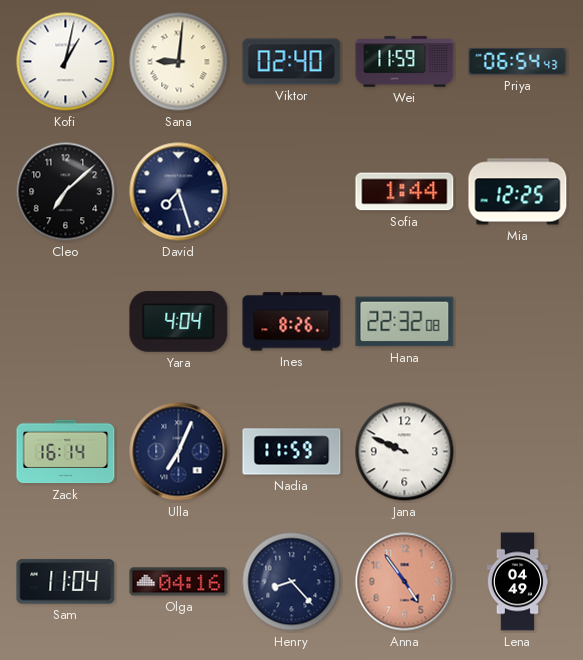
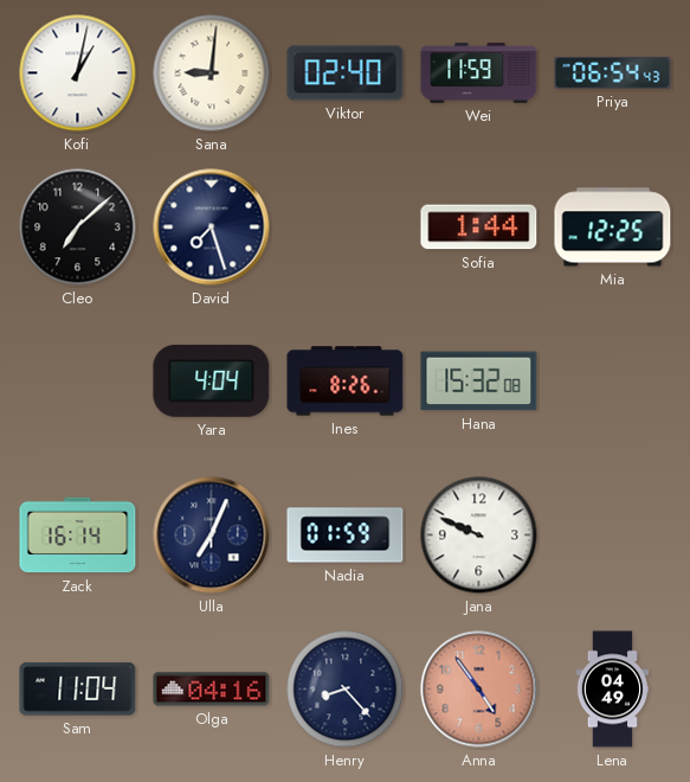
Hana: 22:32 -> 15:32
Nadia: 11:59 -> 01:59
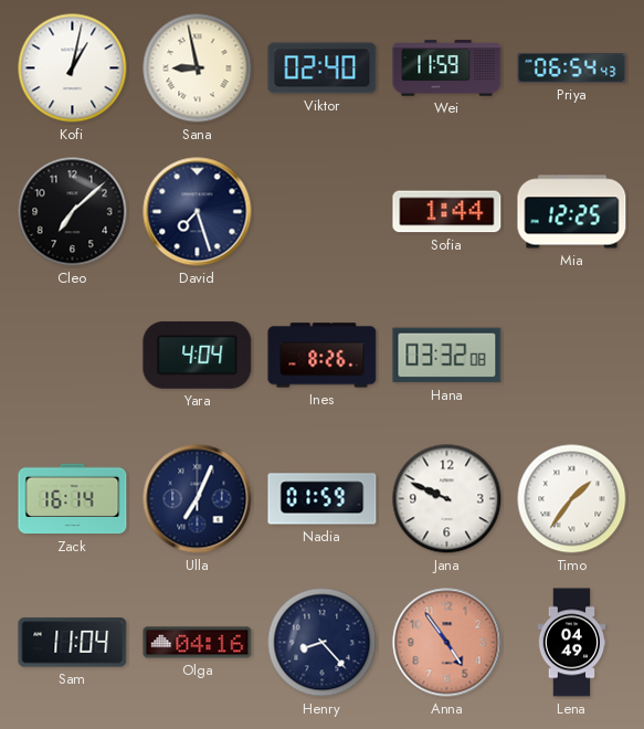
Sana: 9:01 -> 8:58
Hana: 15:32 -> 03:32
Timo: none -> 1:36
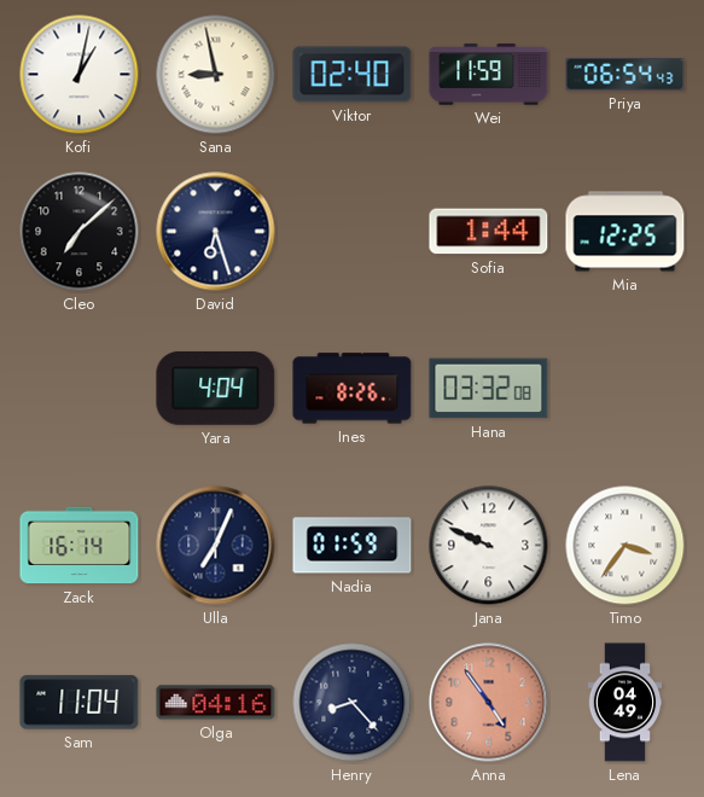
David: 7:27 -> 6:27
Timo: 1:36 -> 3:36
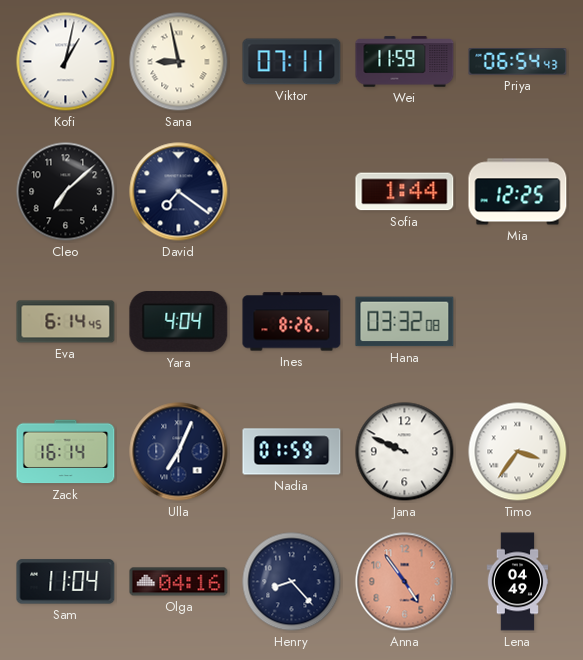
Viktor: 02:40 -> 07:11
David: 6:27 -> 7:21
Eva: none -> 6:14
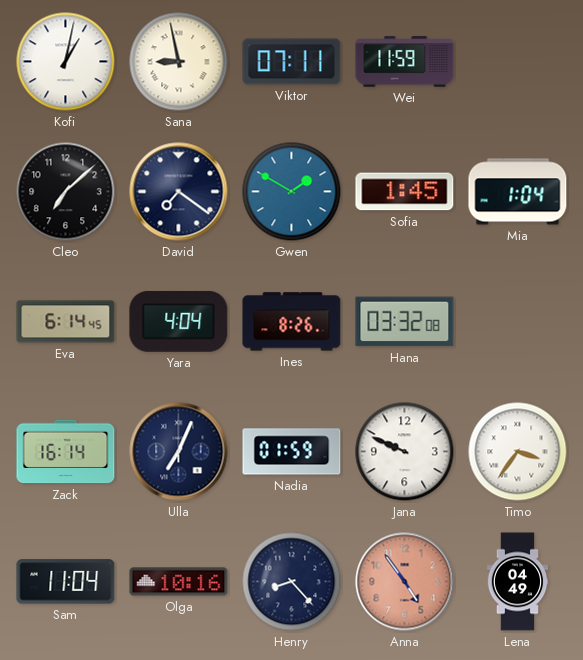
Priya: 06:54 -> none
Gwen: none -> 1:50
Sofia: 1:44 -> 1:45
Mia: 12:25 -> 1:04
Olga: 04:16 -> 10:16
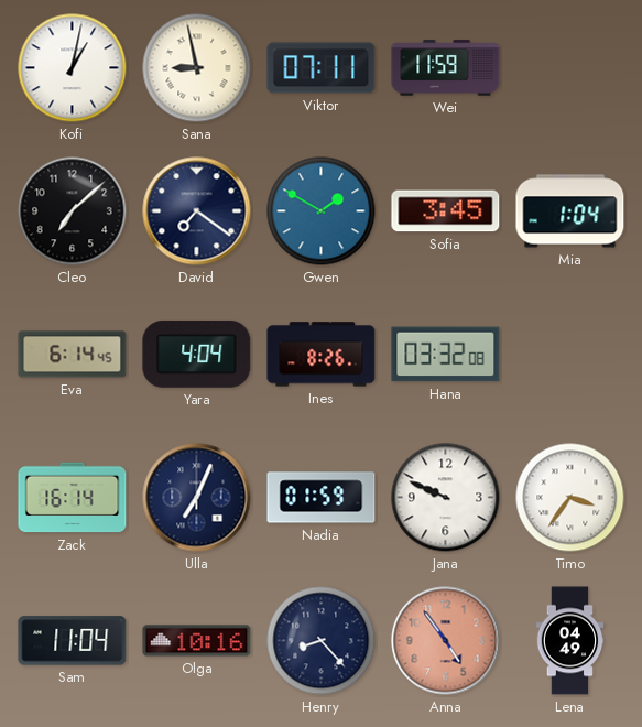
Sofia: 1:45 -> 3:45
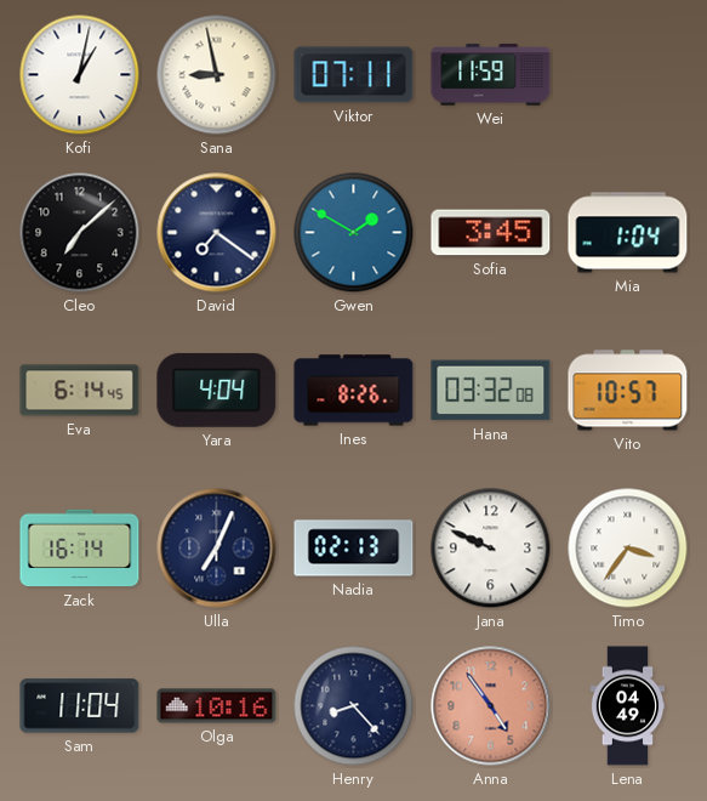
Vito: none -> 10:57
Nadia: 01:59 -> 02:13
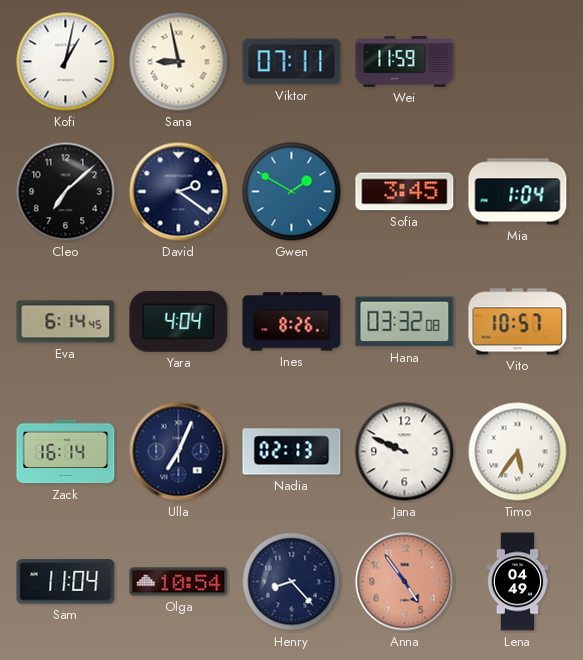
David: 7:21 -> 2:21
Timo: 3:36 -> 5:36
Olga: 10:16 -> 10:54
